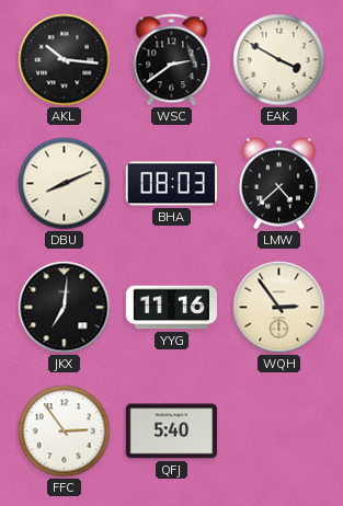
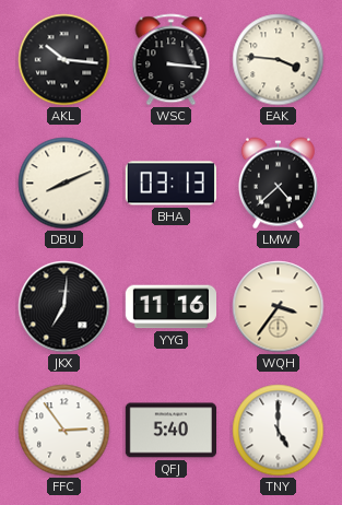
WSC: 2:39 -> 3:16
EAK: 3:50 -> 3:46
BHA: 08:03 -> 03:13
WQH: 2:54 -> 3:36
TNY: none -> 5:00
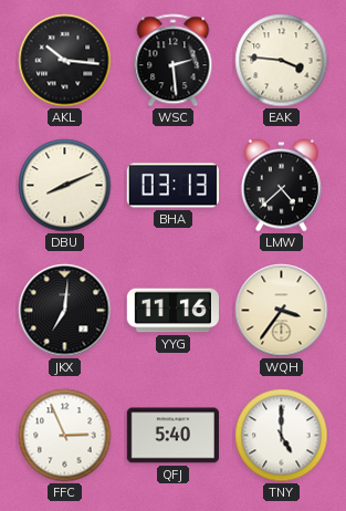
WSC: 3:16 -> 2:29
FFC: 2:54 -> 2:56
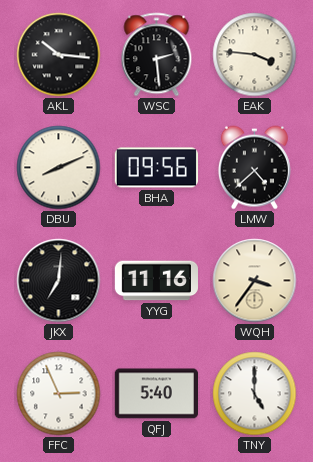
BHA: 03:13 -> 09:56
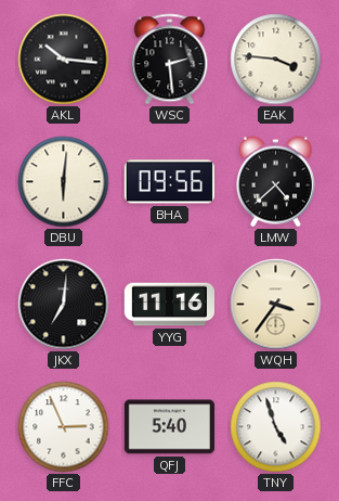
DBU: 8:11 -> 6:01
TNY: 5:00 -> 4:57
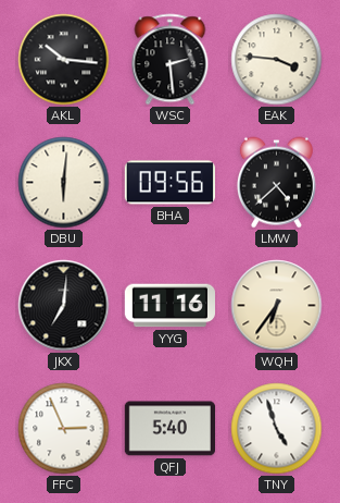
WQH: 3:36 -> 6:36
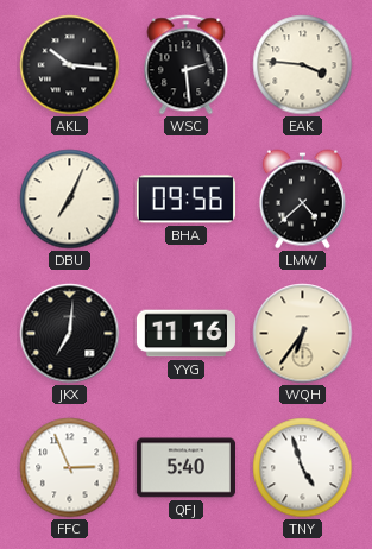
DBU: 6:01 -> 7:04
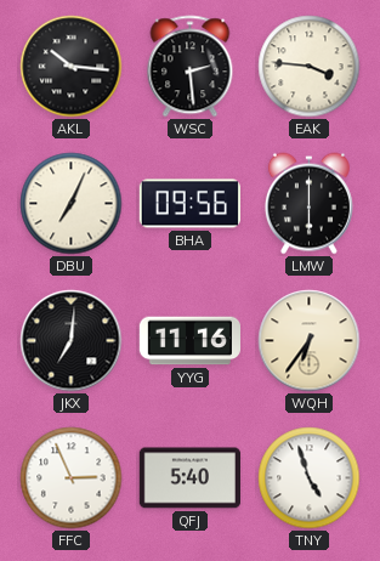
LMW: 4:38 -> 6:00
